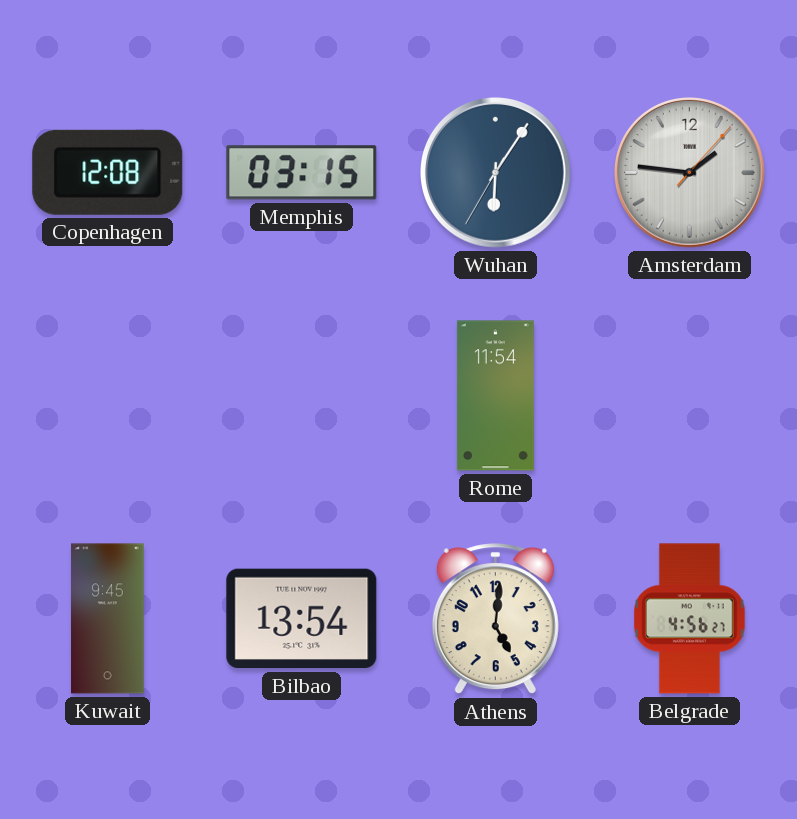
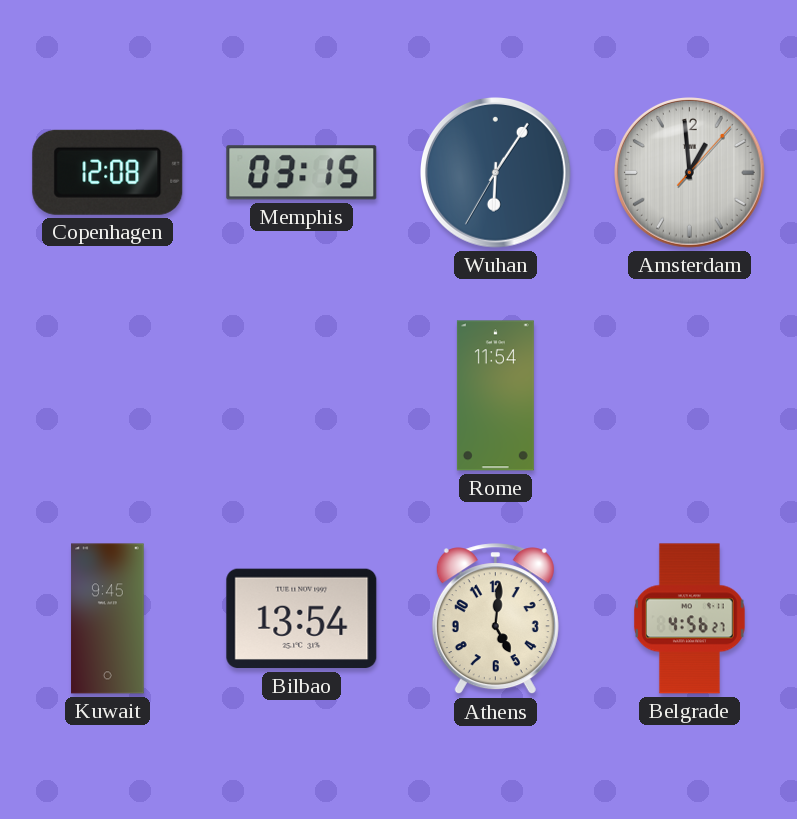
Amsterdam: 1:46 -> 12:59
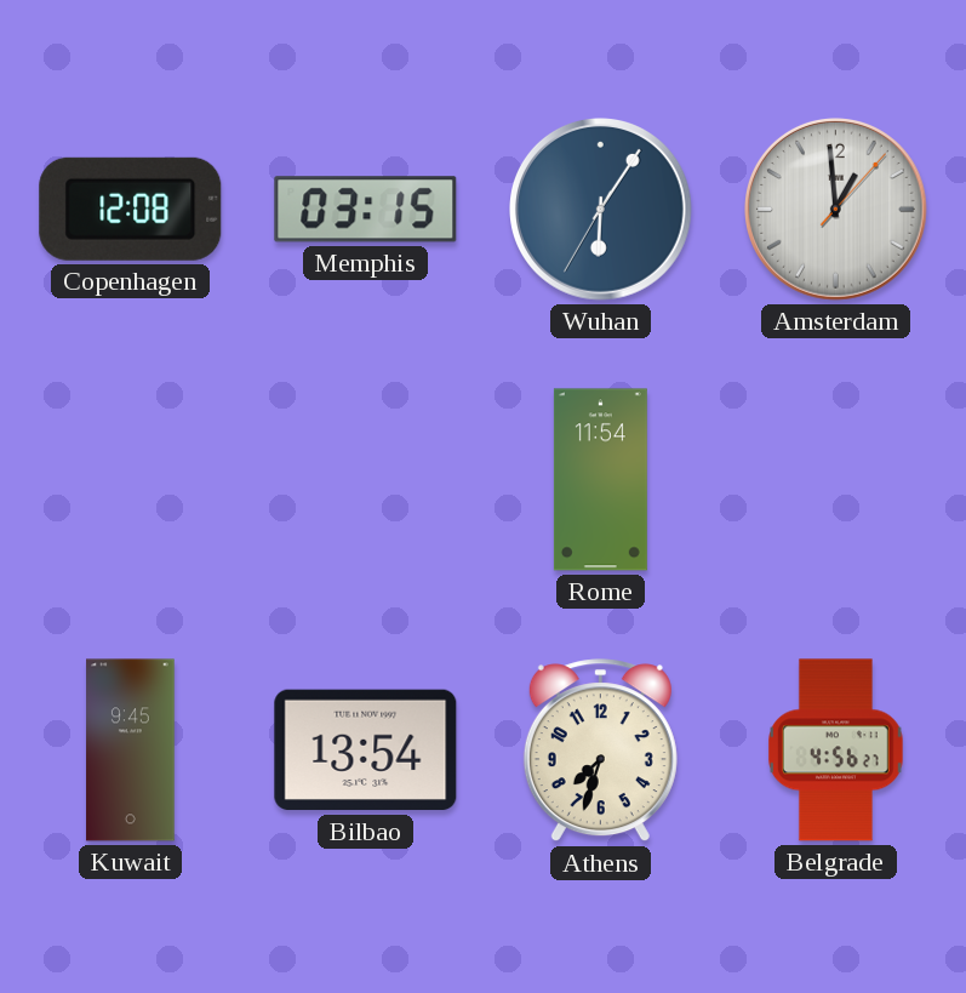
Athens: 5:01 -> 7:33
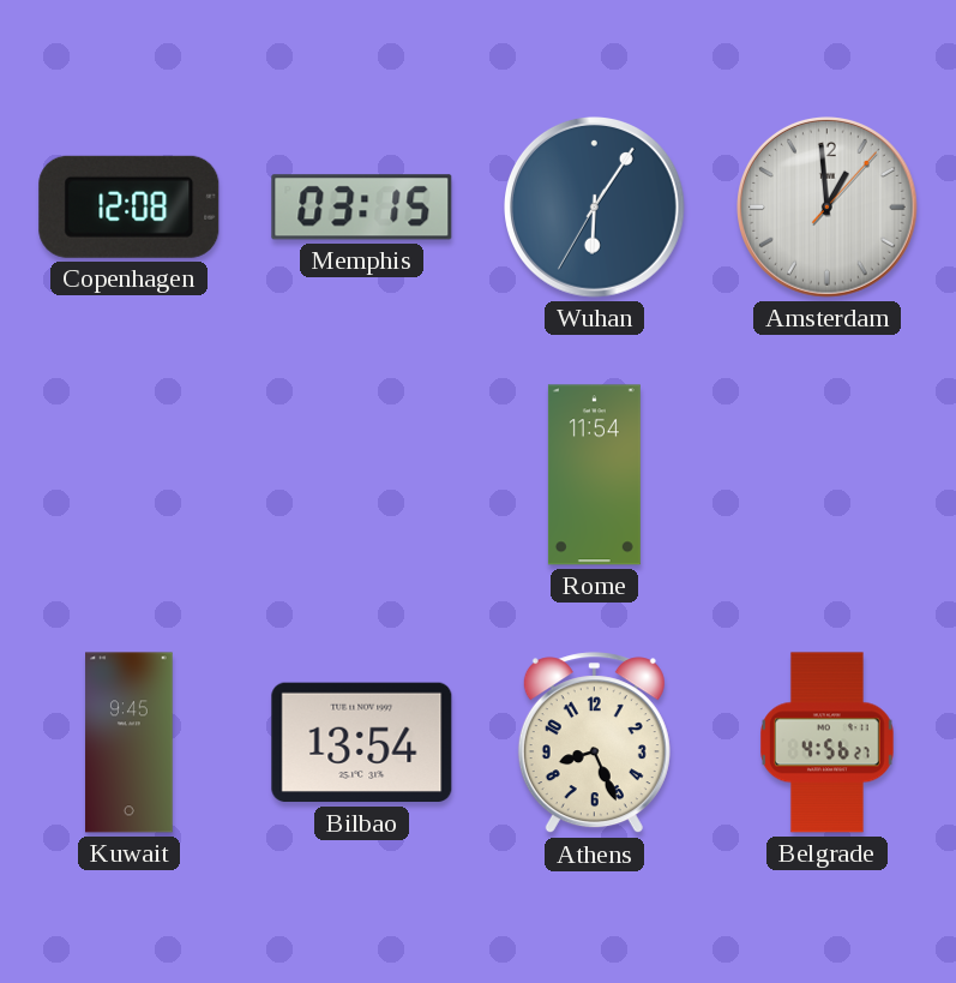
Athens: 7:33 -> 8:26
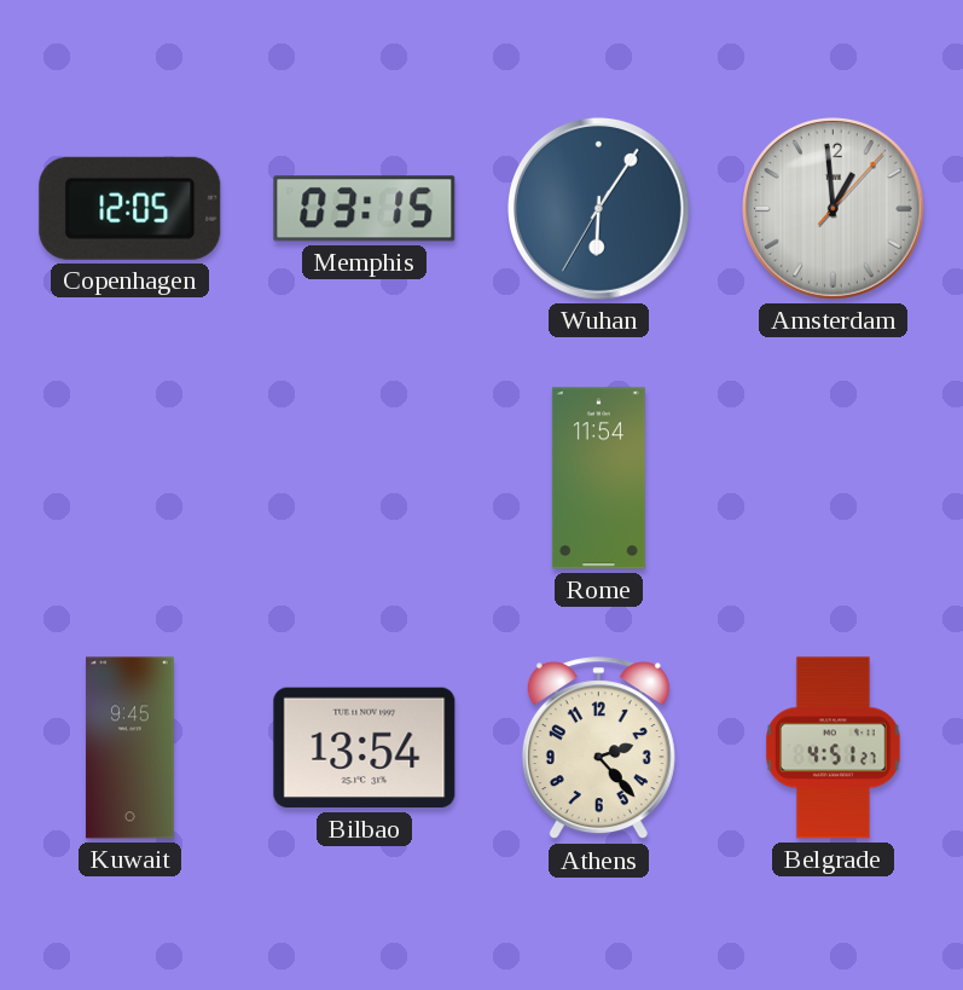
Copenhagen: 12:08 -> 12:05
Athens: 8:26 -> 2:23
Belgrade: 4:56 -> 4:51
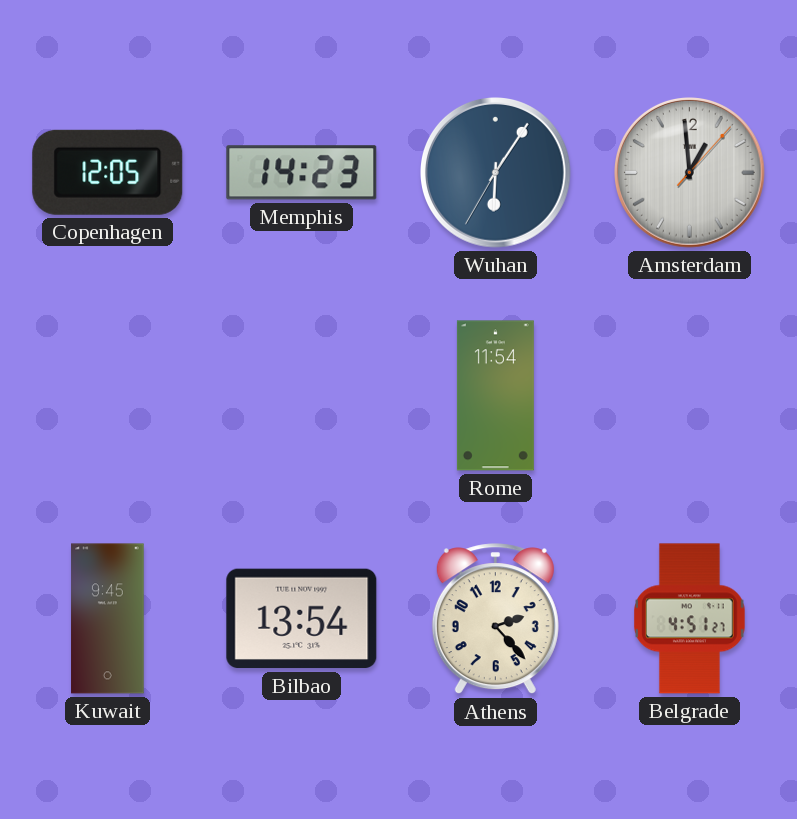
Memphis: 03:15 -> 14:23
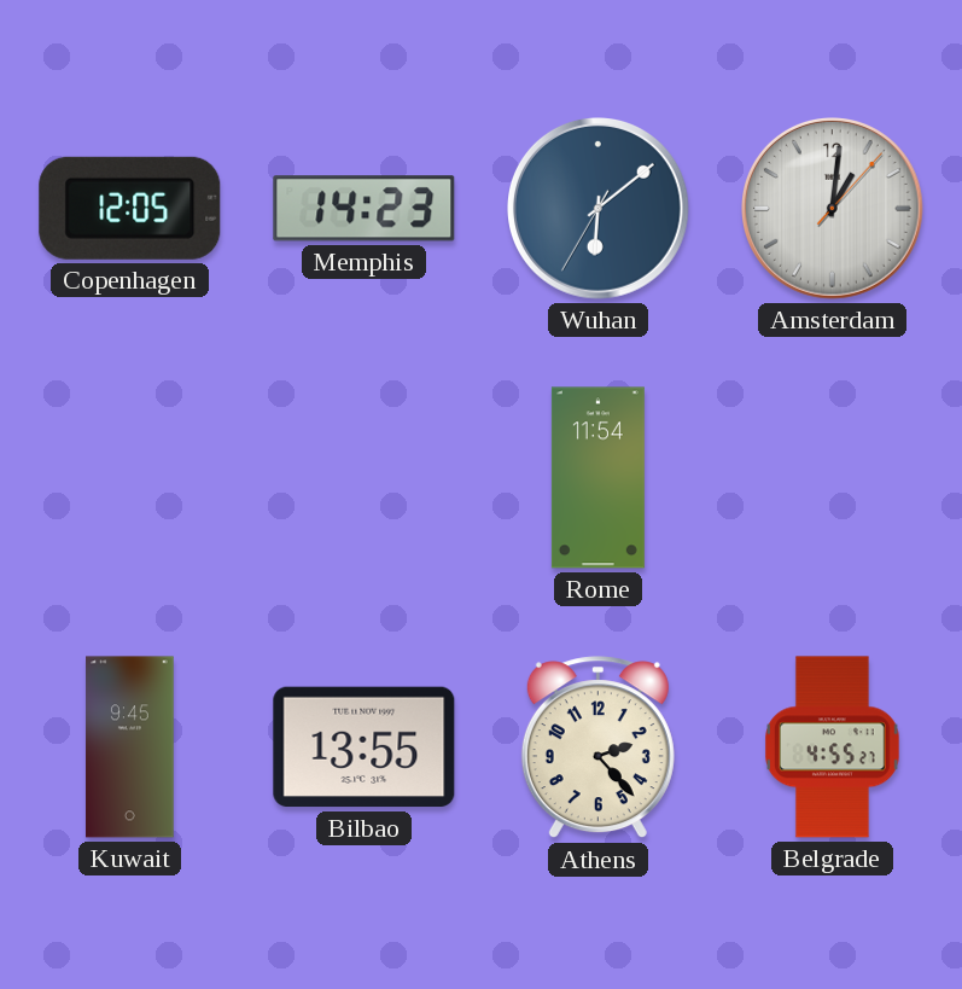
Wuhan: 6:05 -> 6:08
Amsterdam: 12:59 -> 1:01
Bilbao: 13:54 -> 13:55
Belgrade: 4:51 -> 4:55
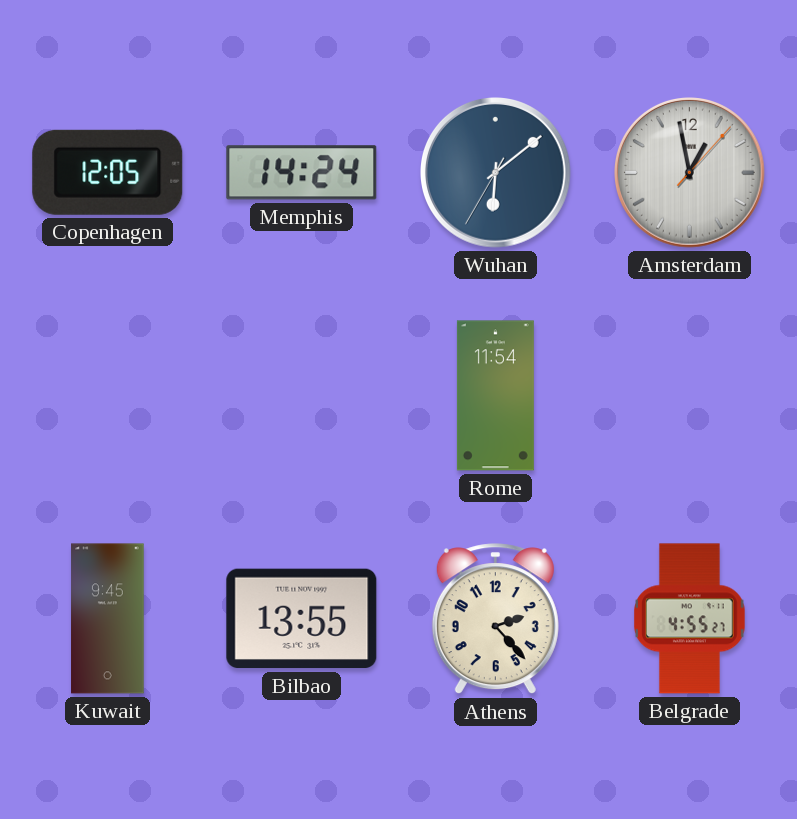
Memphis: 14:23 -> 14:24
Amsterdam: 1:01 -> 12:58
